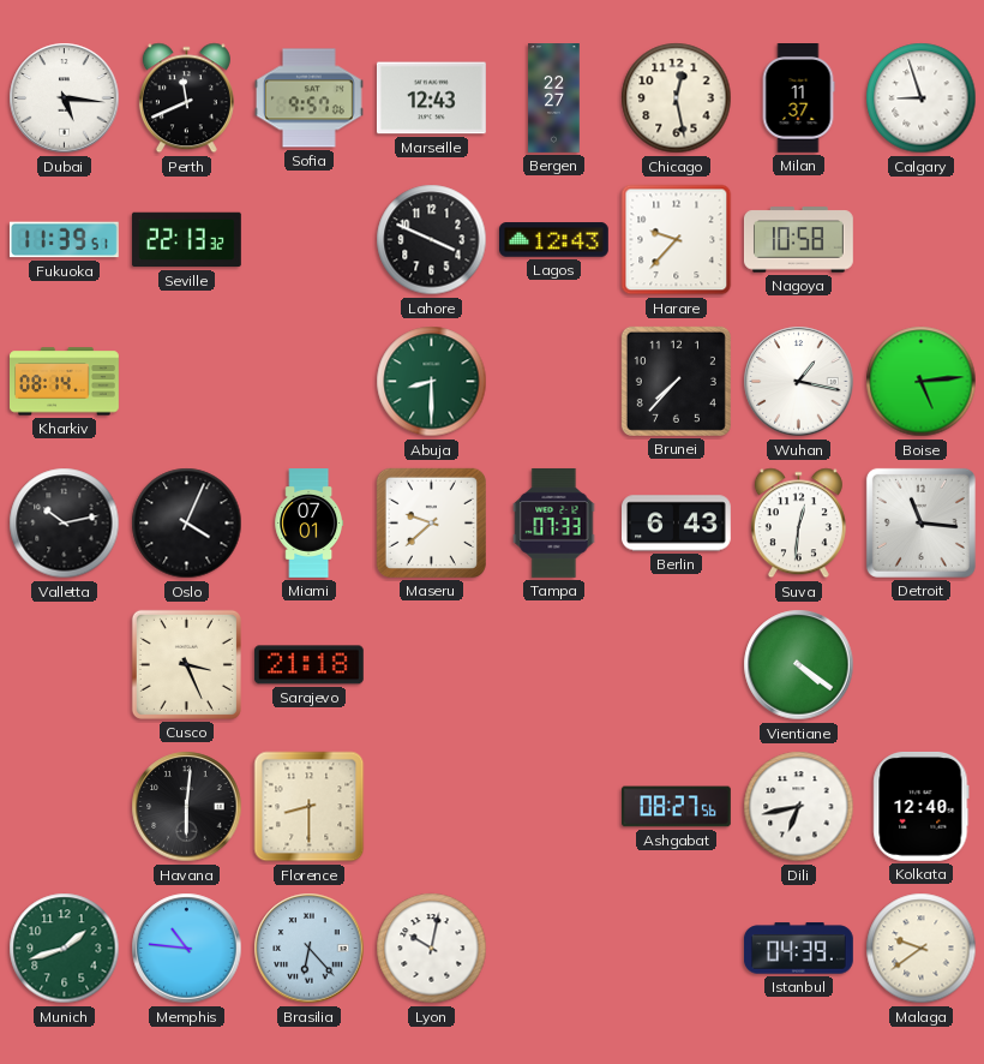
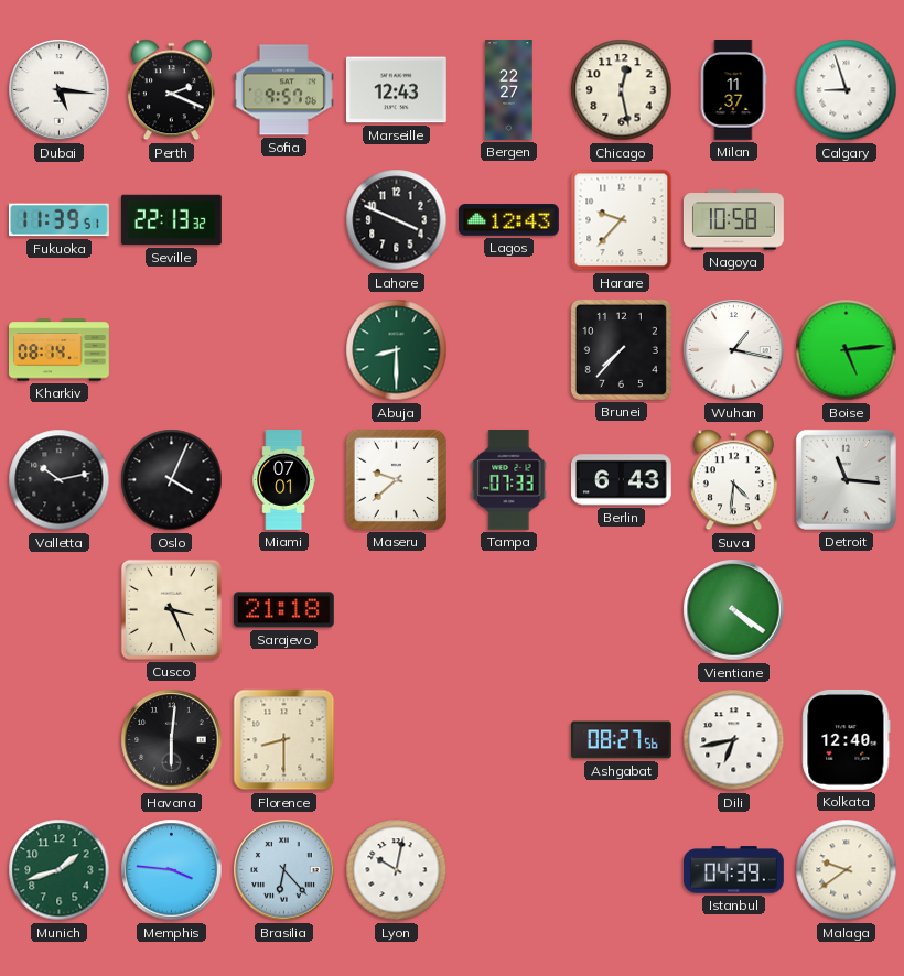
Perth: 11:41 -> 2:19
Suva: 12:31 -> 4:31
Memphis: 10:46 -> 3:46
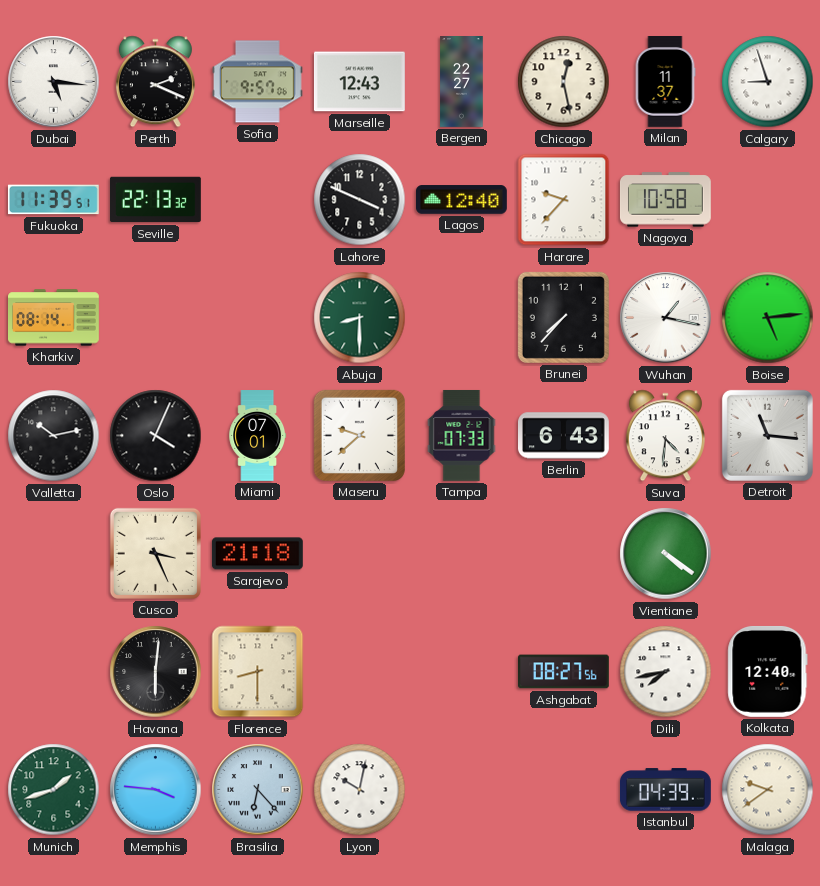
Lagos: 12:43 -> 12:40
Dili: 6:43 -> 7:43
